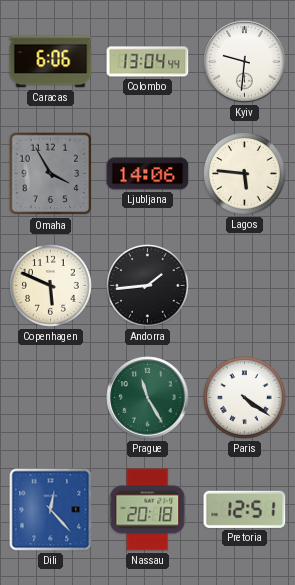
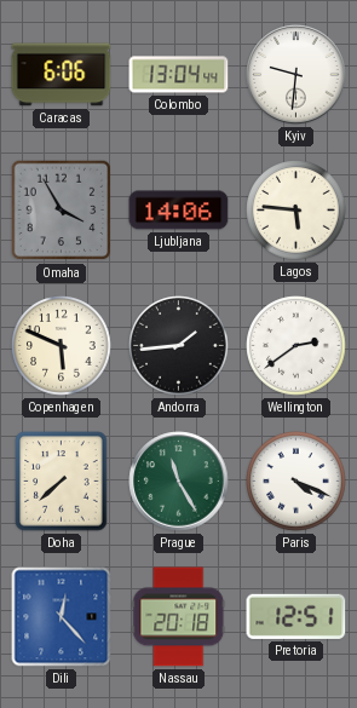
Wellington: none -> 2:39
Doha: none -> 7:38
Paris: 4:21 -> 4:19
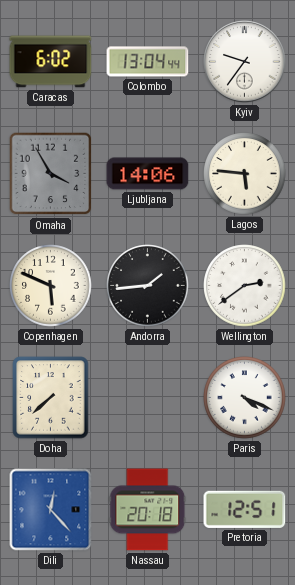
Caracas: 6:06 -> 6:02
Kyiv: 9:31 -> 9:36
Prague: 11:25 -> none
